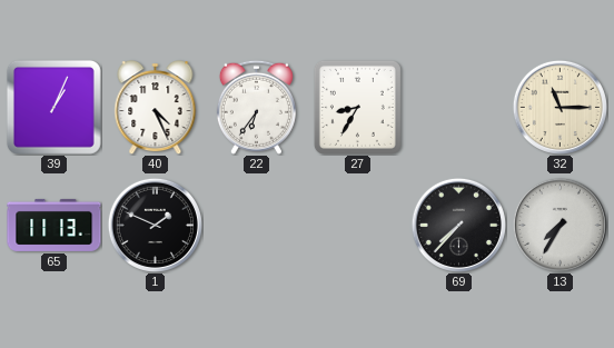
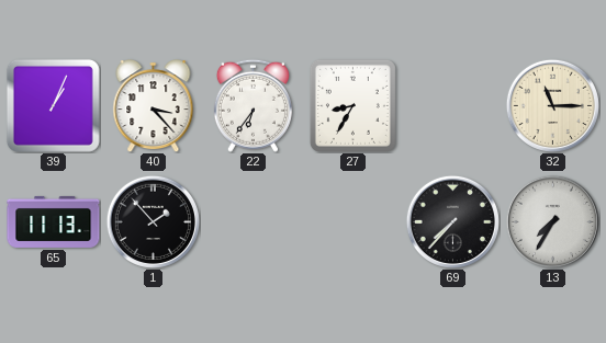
40: 4:26 -> 3:23
1: 1:49 -> 1:53
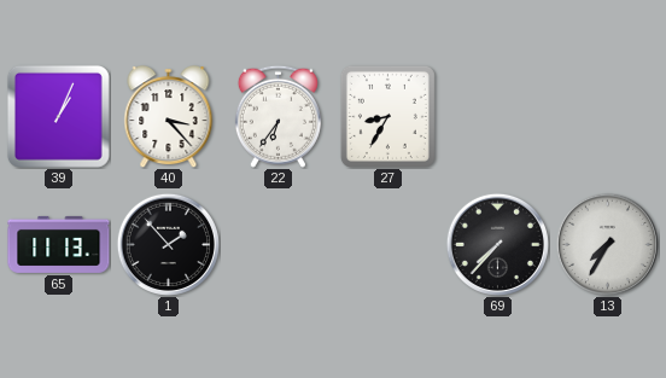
32: 11:15 -> none
